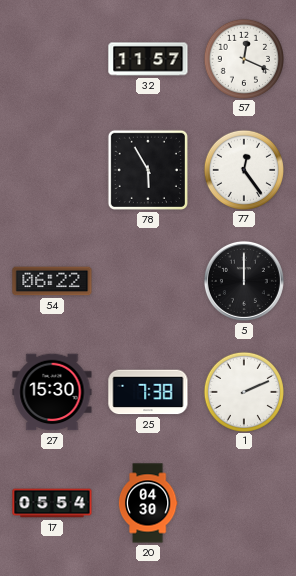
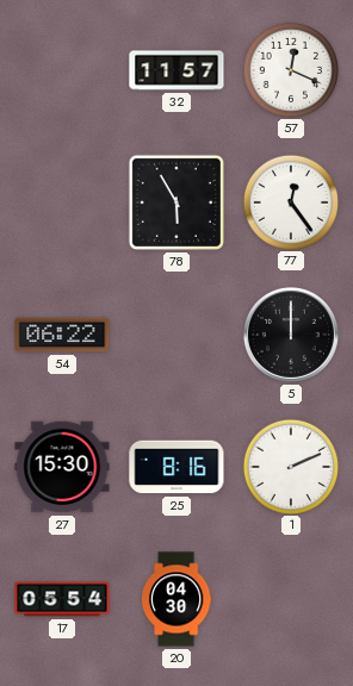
25: 7:38 -> 8:16
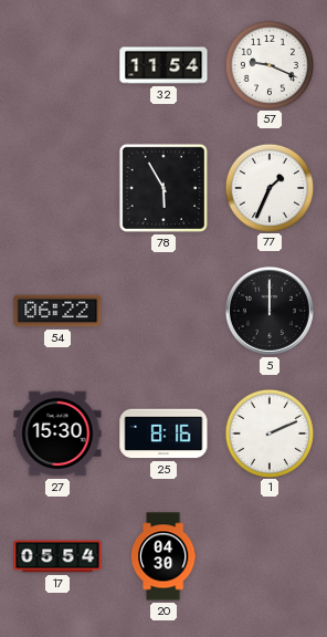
32: 11:57 -> 11:54
57: 12:19 -> 9:19
77: 12:24 -> 1:34
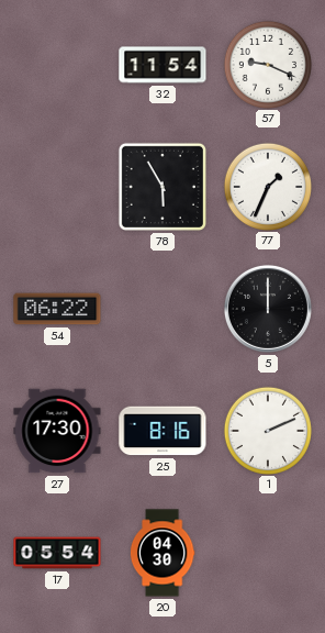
27: 15:30 -> 17:30
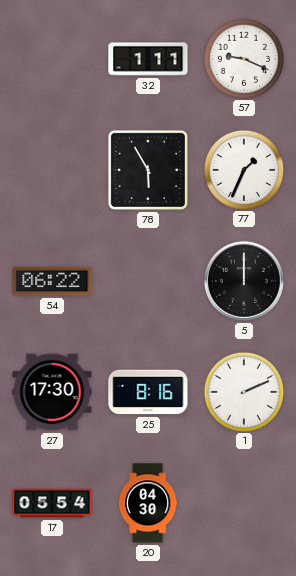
32: 11:54 -> 1:11
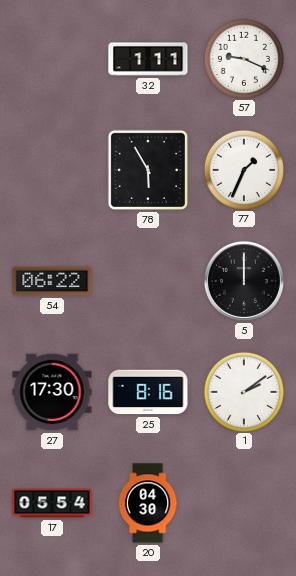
1: 2:11 -> 2:09
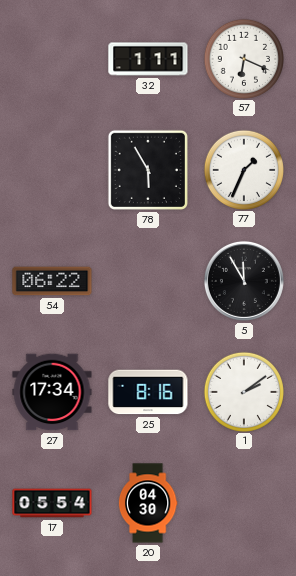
57: 9:19 -> 6:19
5: 12:00 -> 11:55
27: 17:30 -> 17:34
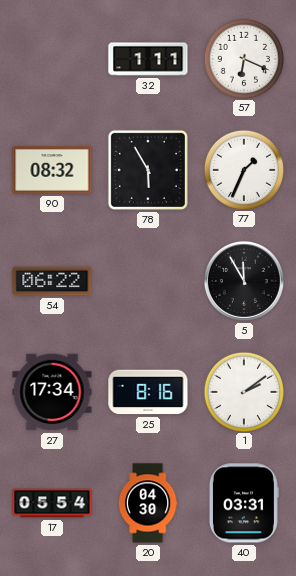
90: none -> 08:32
40: none -> 03:31
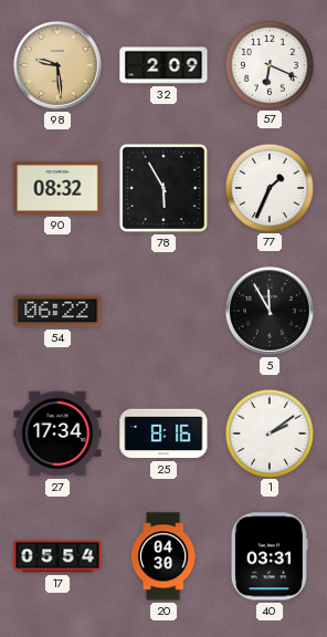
98: none -> 9:29
32: 1:11 -> 2:09
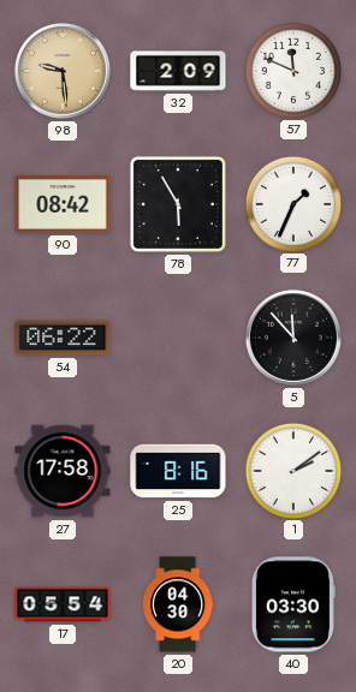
57: 6:19 -> 11:49
90: 08:32 -> 08:42
5: 11:55 -> 11:53
27: 17:34 -> 17:58
40: 03:31 -> 03:30
